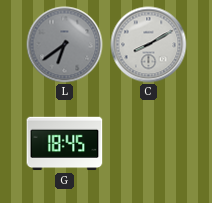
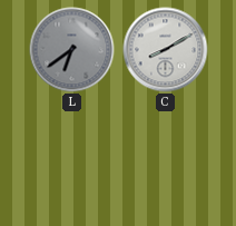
G: 18:45 -> none
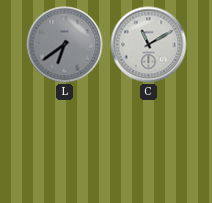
C: 8:10 -> 11:10
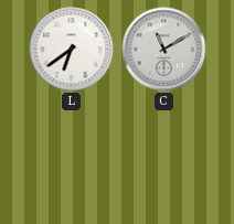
L dial: grey -> white
